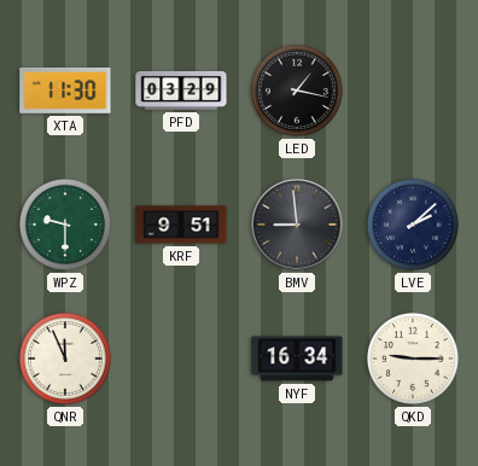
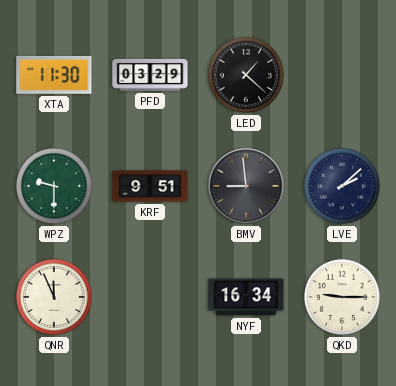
LED: 1:17 -> 1:22
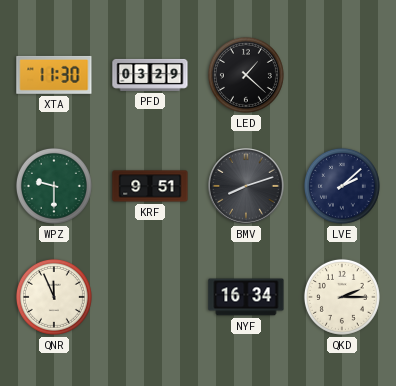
BMV: 8:59 -> 8:12
QKD: 9:15 -> 2:15
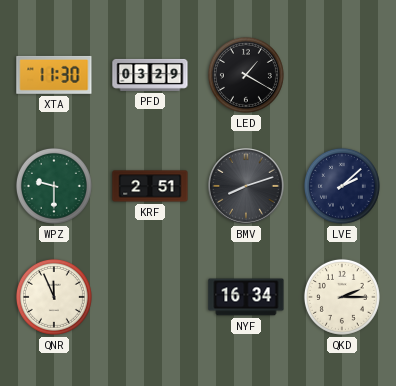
LED: 1:22 -> 1:20
KRF: 9:51 -> 2:51
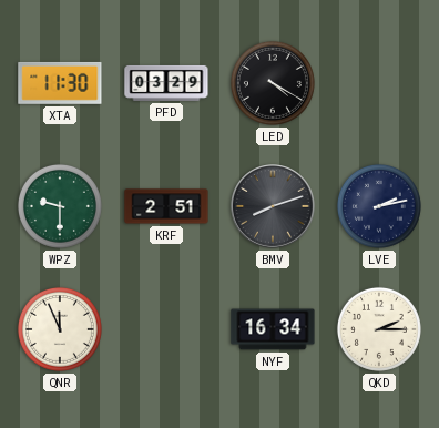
LED: 1:20 -> 4:20
LVE: 2:08 -> 2:13
